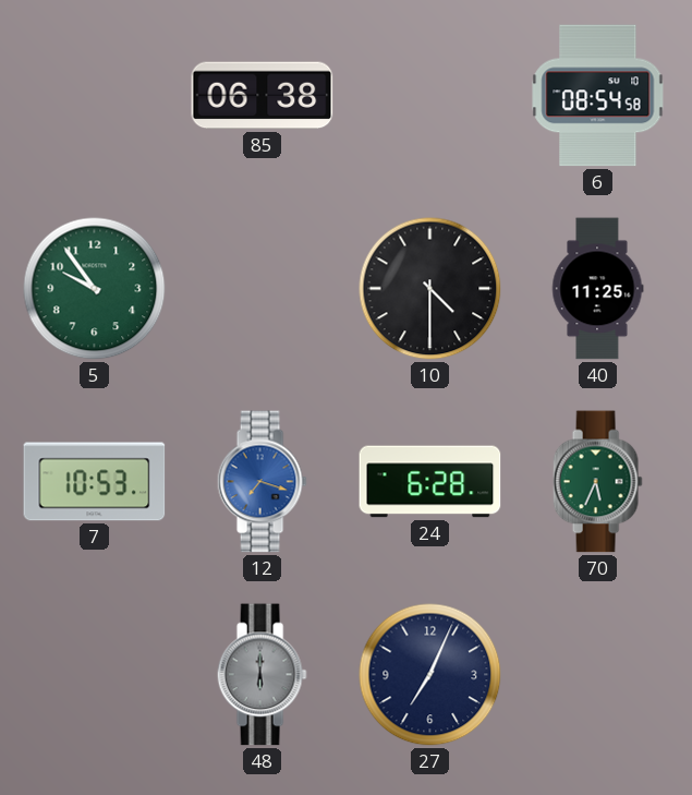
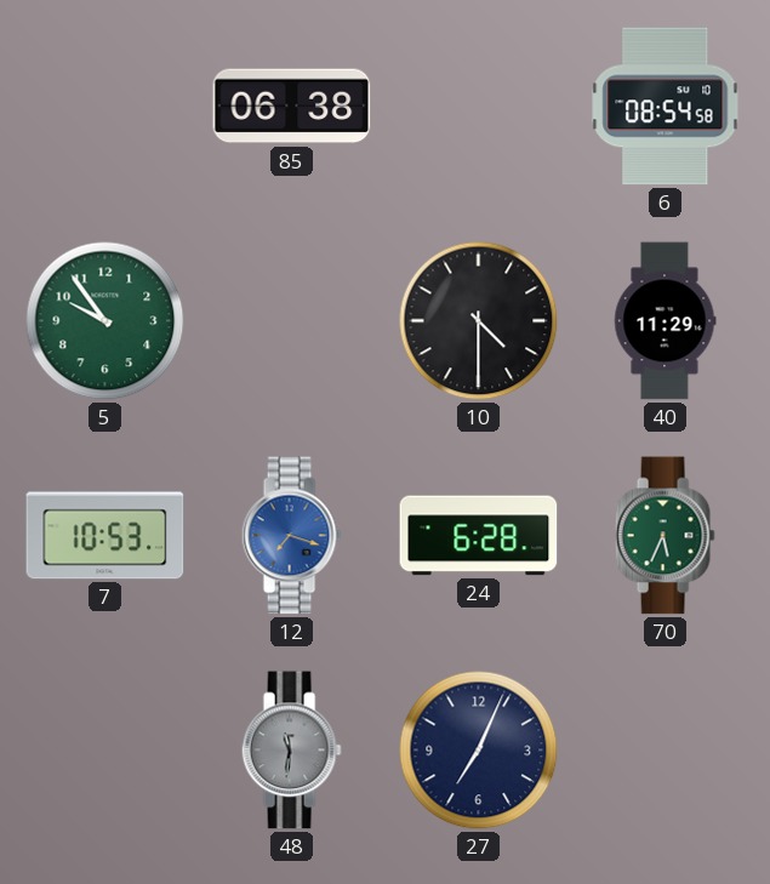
40: 11:25 -> 11:29
48: 6:00 -> 11:31
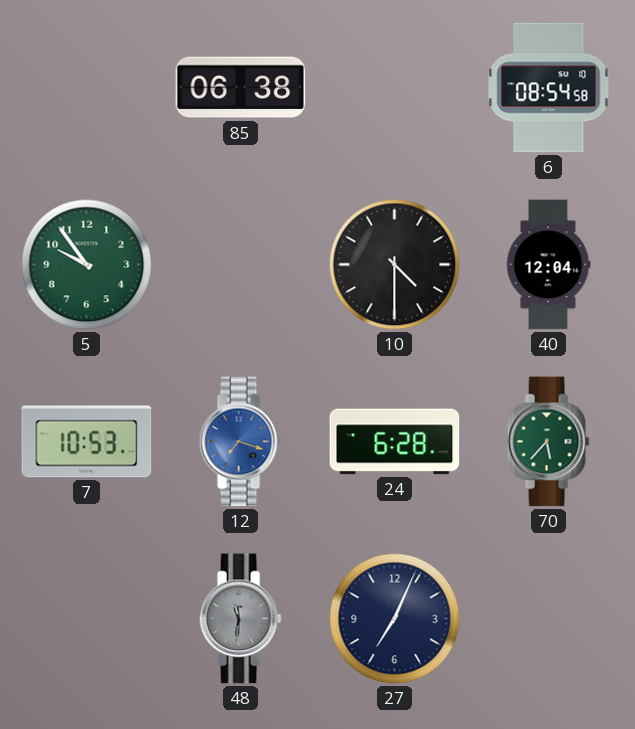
40: 11:29 -> 12:04
70: 5:34 -> 5:37
